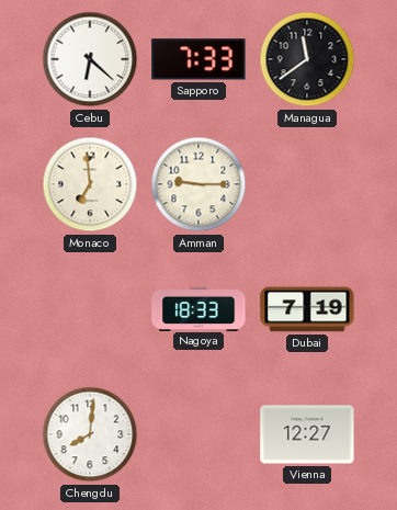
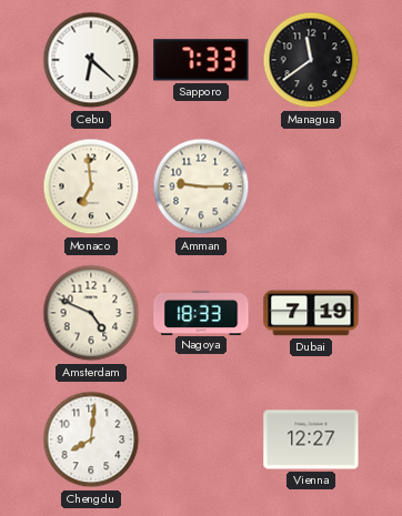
Amsterdam: none -> 4:49
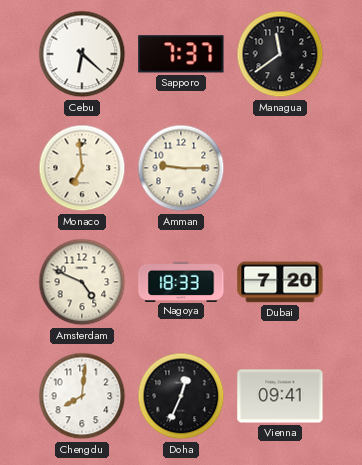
Sapporo: 7:33 -> 7:37
Dubai: 7:19 -> 7:20
Doha: none -> 12:34
Vienna: 12:27 -> 09:41
